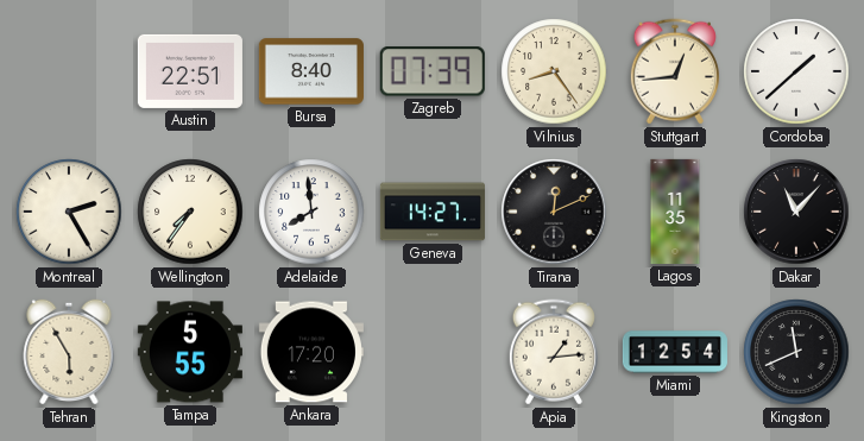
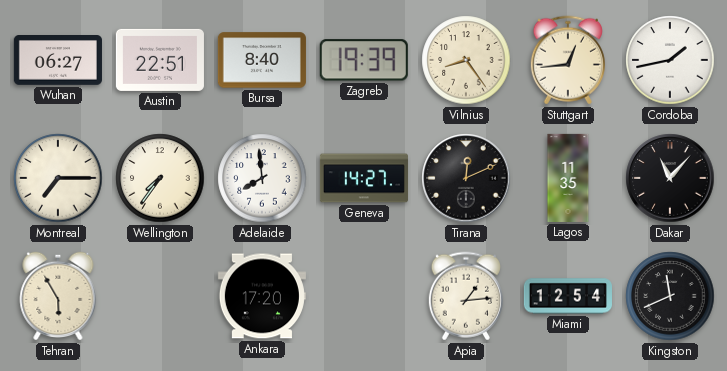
Wuhan: none -> 06:27
Zagreb: 07:39 -> 19:39
Cordoba: 1:38 -> 1:43
Montreal: 2:25 -> 7:15
Tampa: 5:55 -> none
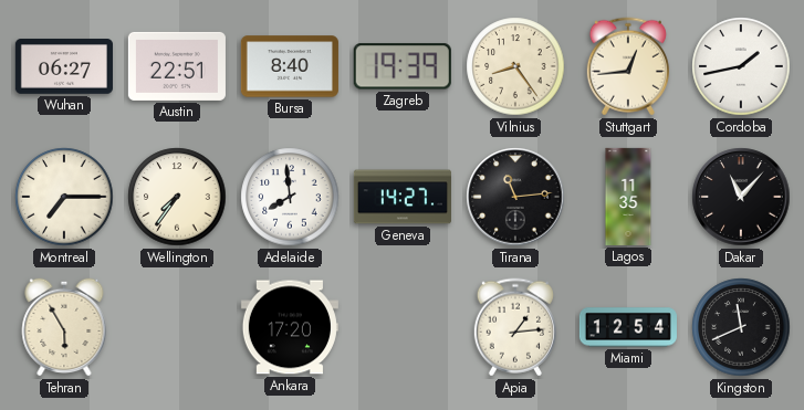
Tirana: 12:11 -> 11:14
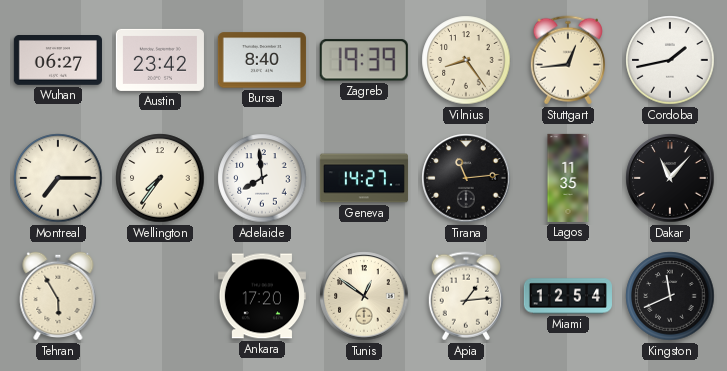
Austin: 22:51 -> 23:42
Tunis: none -> 12:51
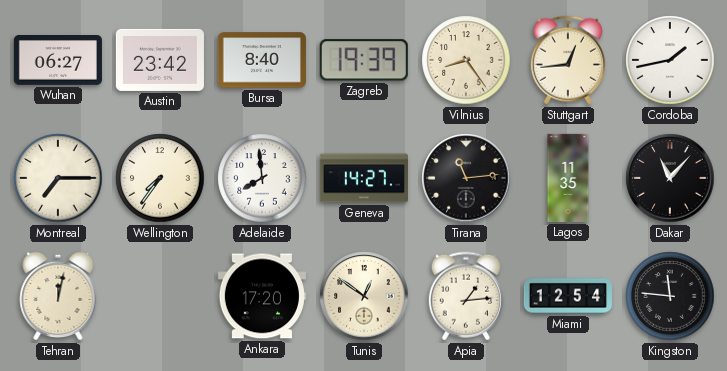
Tehran: 5:55 -> 12:02
Kingston: 11:41 -> 11:46
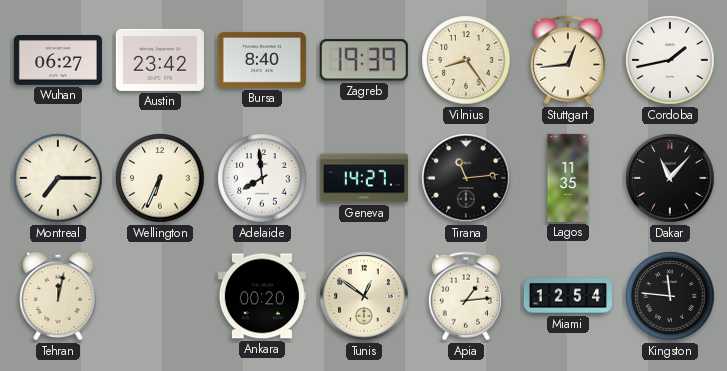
Wellington: 7:36 -> 6:34
Ankara: 17:20 -> 00:20
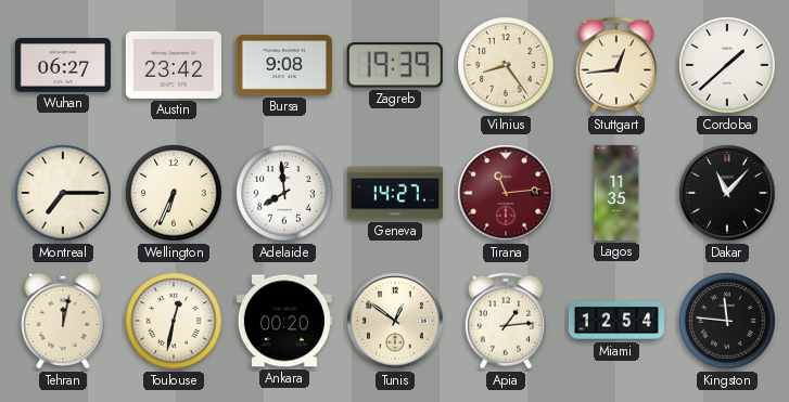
Bursa: 8:40 -> 9:08
Cordoba: 1:43 -> 1:38
Tirana dial: black -> burgundy
Toulouse: none -> 12:32
